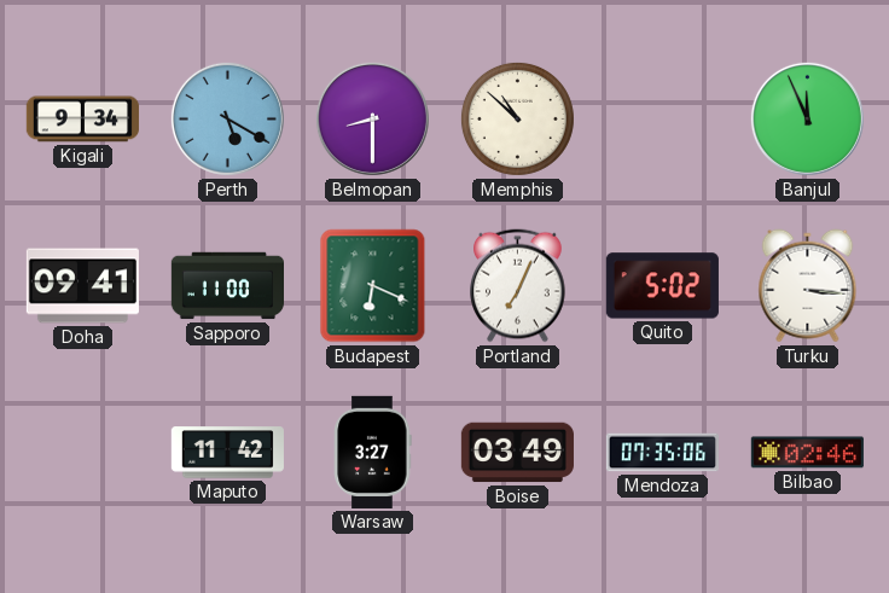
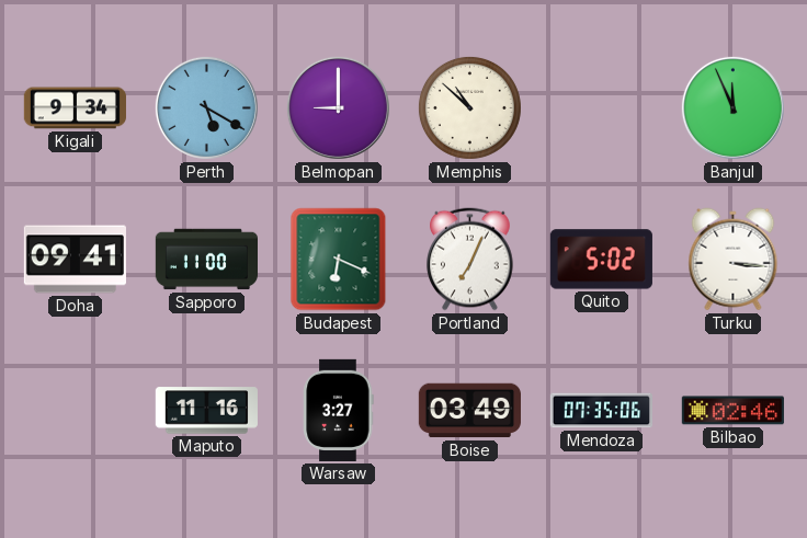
Belmopan: 8:30 -> 9:00
Maputo: 11:42 -> 11:16
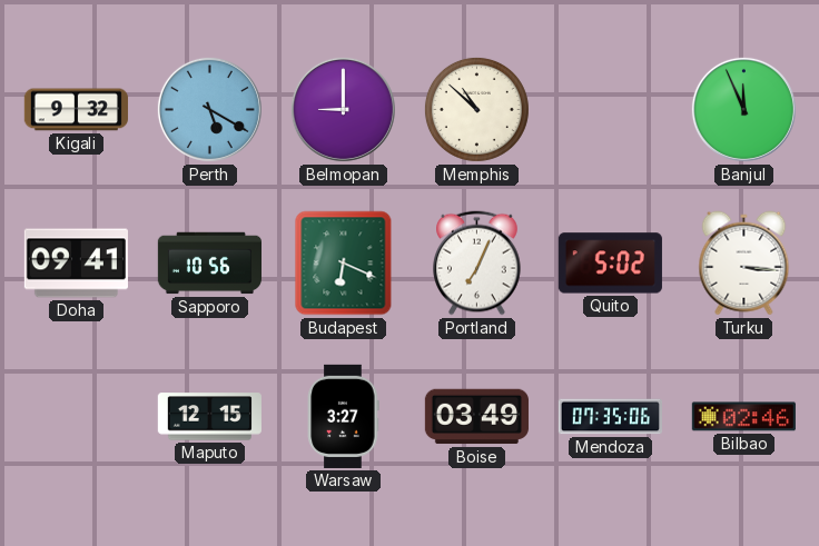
Kigali: 9:34 -> 9:32
Sapporo: 11:00 -> 10:56
Maputo: 11:16 -> 12:15
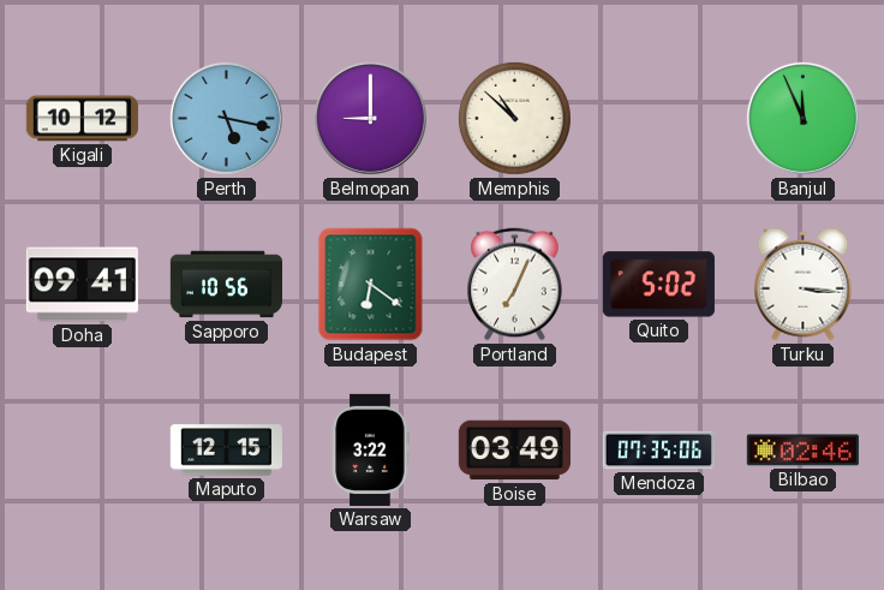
Kigali: 9:32 -> 10:12
Perth: 5:20 -> 5:17
Budapest: 6:19 -> 6:21
Warsaw: 3:27 -> 3:22
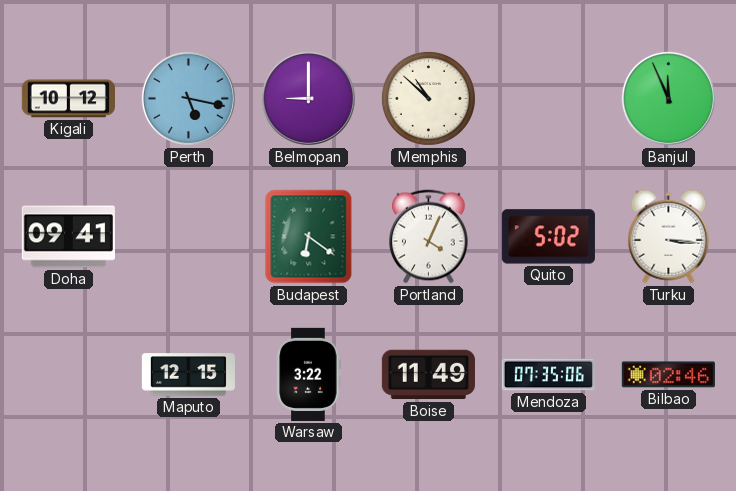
Sapporo: 10:56 -> none
Portland: 7:04 -> 4:04
Boise: 03:49 -> 11:49
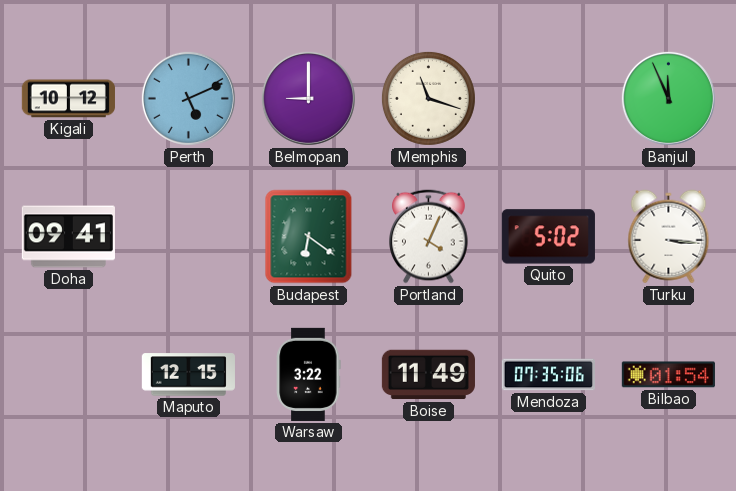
Perth: 5:17 -> 5:11
Memphis: 10:52 -> 11:18
Bilbao: 02:46 -> 01:54
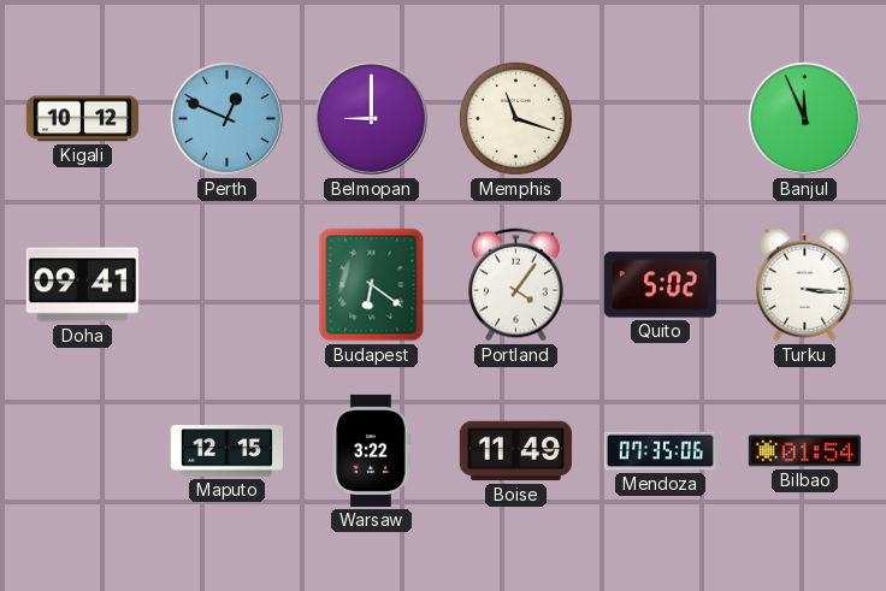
Perth: 5:11 -> 12:49
Portland: 4:04 -> 4:06
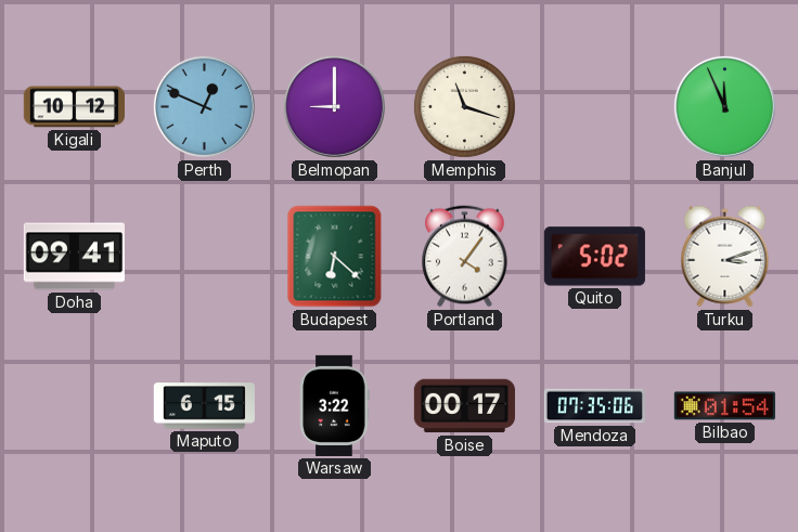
Budapest: 6:21 -> 6:22
Turku: 3:16 -> 3:12
Maputo: 12:15 -> 6:15
Boise: 11:49 -> 00:17
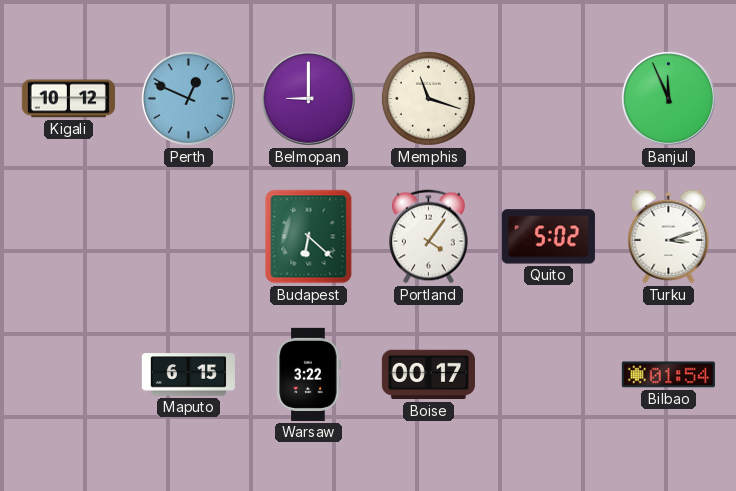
Doha: 09:41 -> none
Mendoza: 07:35 -> none
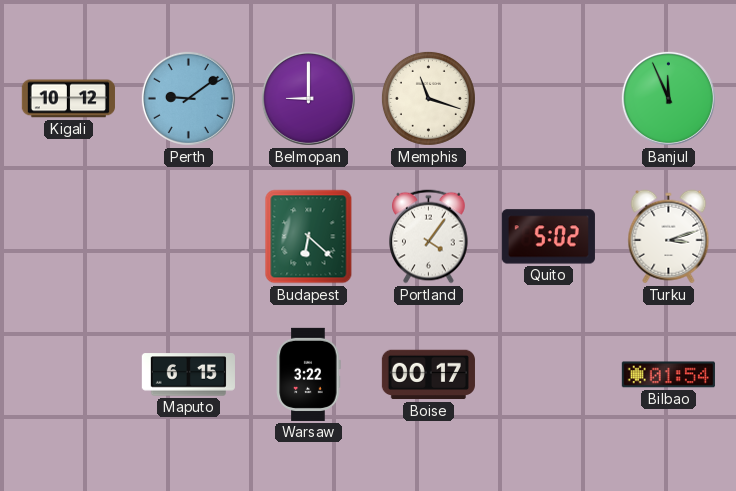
Perth: 12:49 -> 9:09
